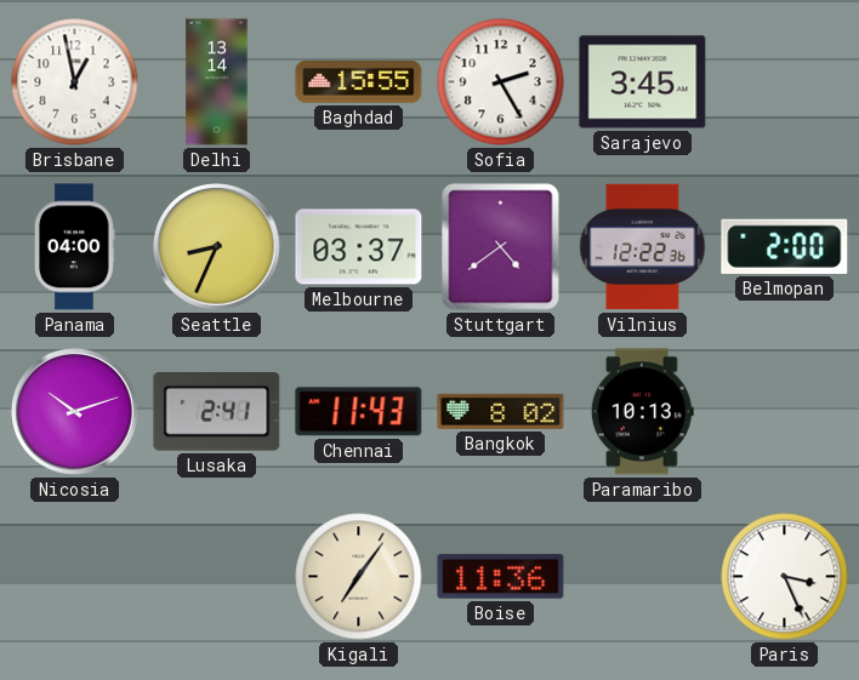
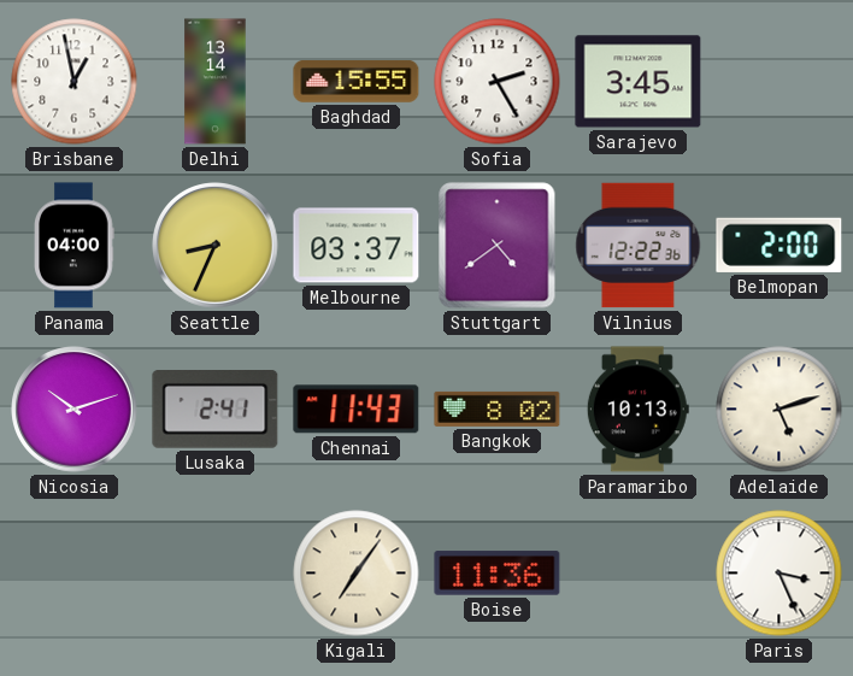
Adelaide: none -> 5:12
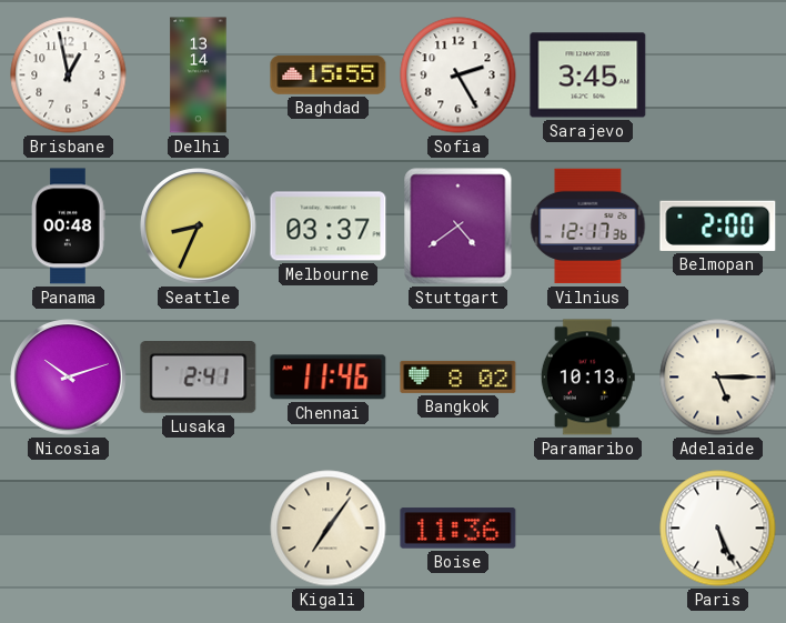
Panama: 04:00 -> 00:48
Vilnius: 12:22 -> 12:17
Chennai: 11:43 -> 11:46
Adelaide: 5:12 -> 5:15
Paris: 3:26 -> 5:26
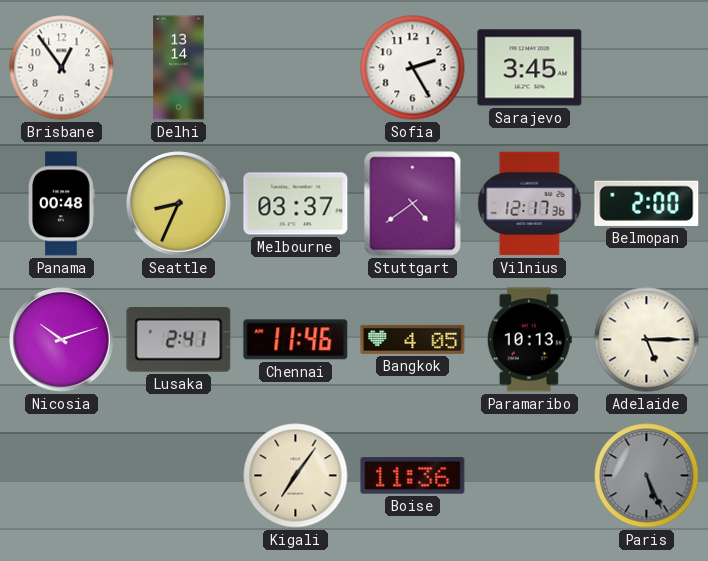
Brisbane: 12:58 -> 12:54
Baghdad: 15:55 -> none
Bangkok: 8:02 -> 4:05
Paris dial: white -> grey
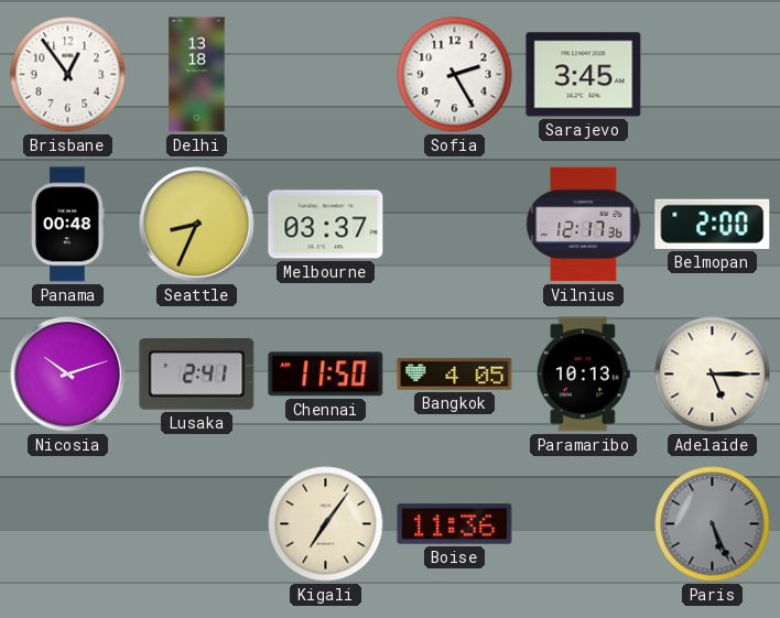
Delhi: 13:14 -> 13:18
Stuttgart: 4:39 -> none
Chennai: 11:46 -> 11:50
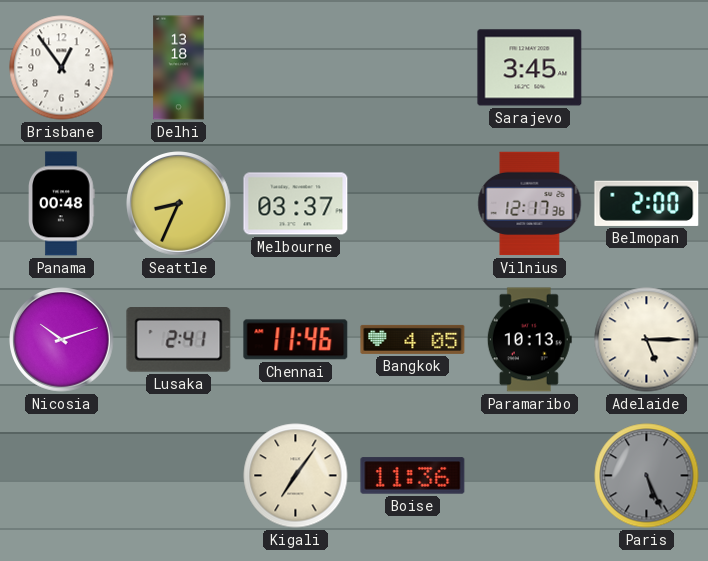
Sofia: 2:25 -> none
Chennai: 11:50 -> 11:46
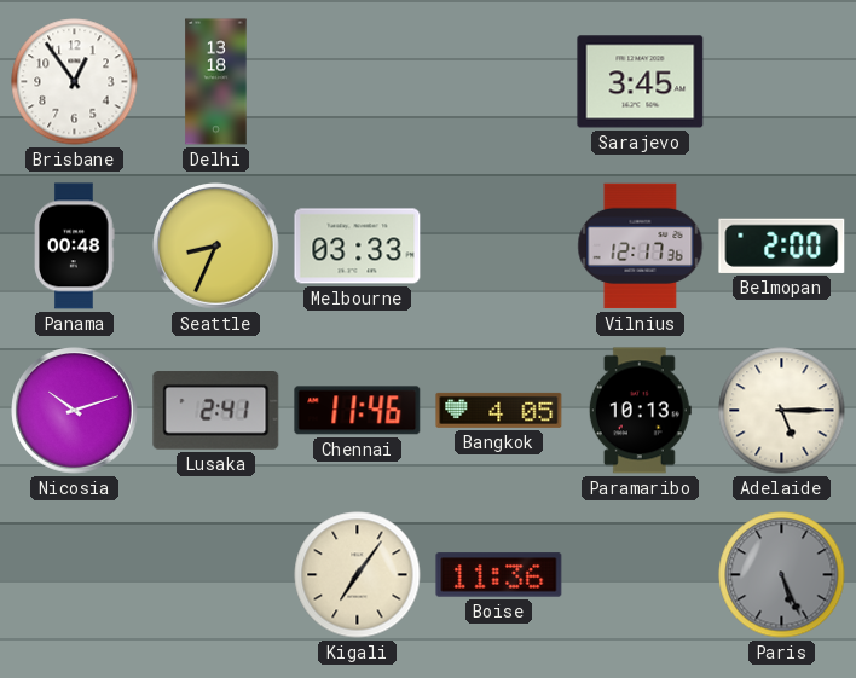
Melbourne: 03:37 -> 03:33
